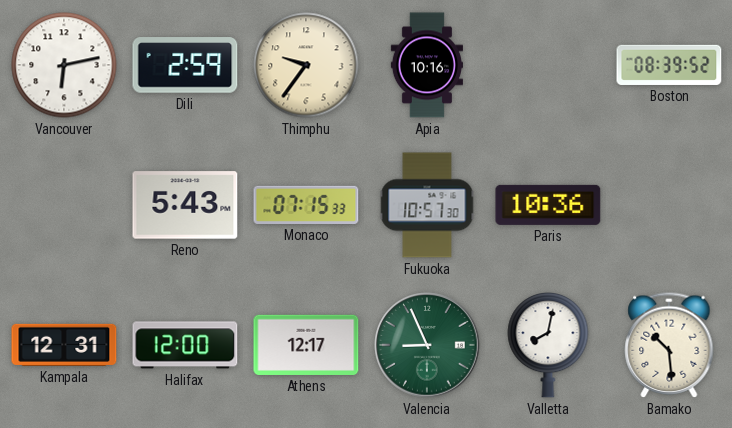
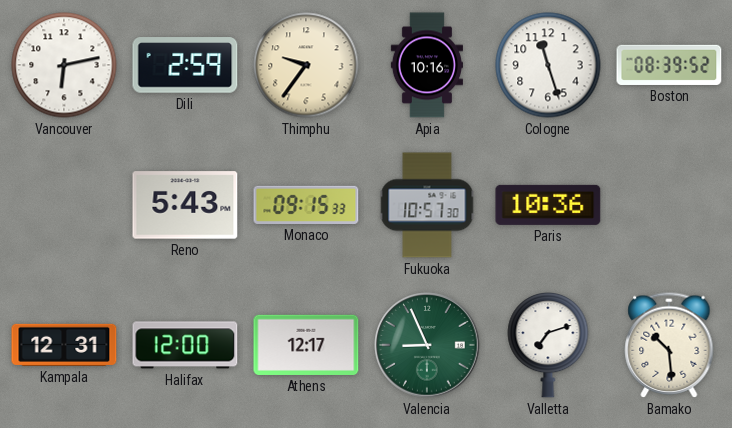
Cologne: none -> 11:27
Monaco: 07:15 -> 09:15
Valletta: 8:02 -> 7:12
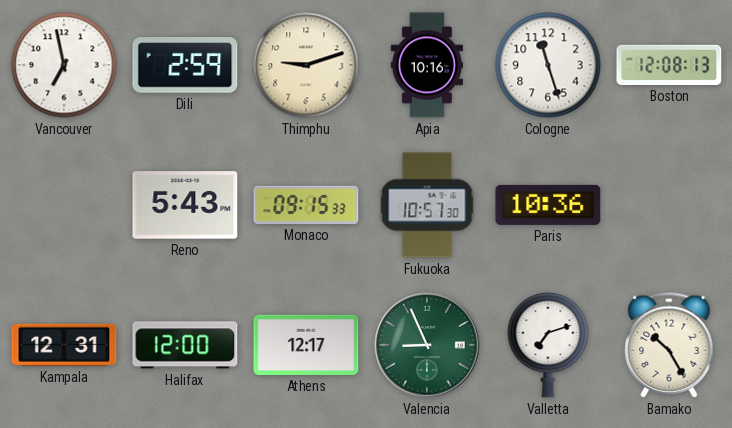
Vancouver: 6:13 -> 6:58
Thimphu: 9:36 -> 9:12
Boston: 08:39 -> 12:08
Bamako: 10:29 -> 10:25
